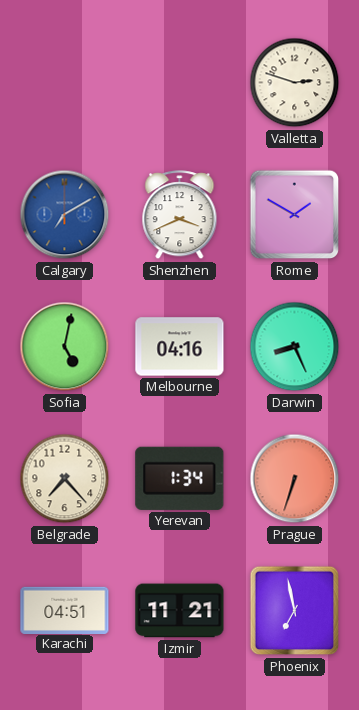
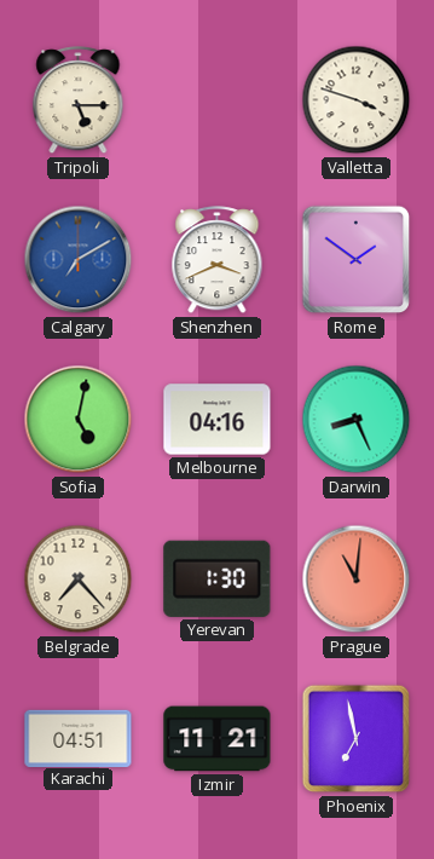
Tripoli: none -> 5:15
Valletta: 2:48 -> 3:48
Rome: 1:50 -> 1:51
Yerevan: 1:34 -> 1:30
Prague: 6:33 -> 11:01
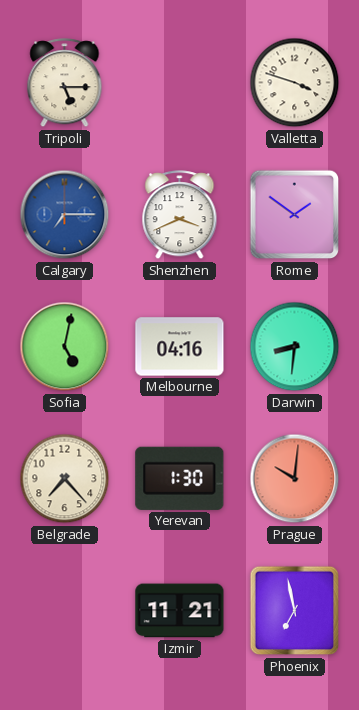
Calgary: 7:10 -> 7:15
Darwin: 8:26 -> 8:31
Prague: 11:01 -> 10:01
Karachi: 04:51 -> none
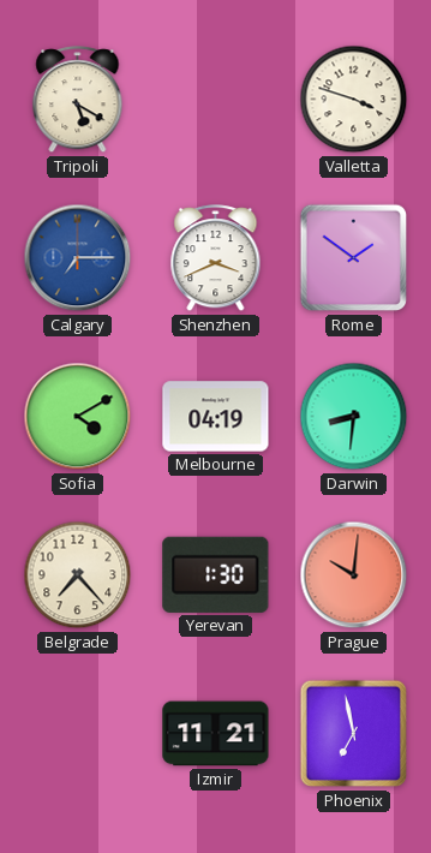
Tripoli: 5:15 -> 5:20
Sofia: 5:02 -> 4:10
Melbourne: 04:16 -> 04:19
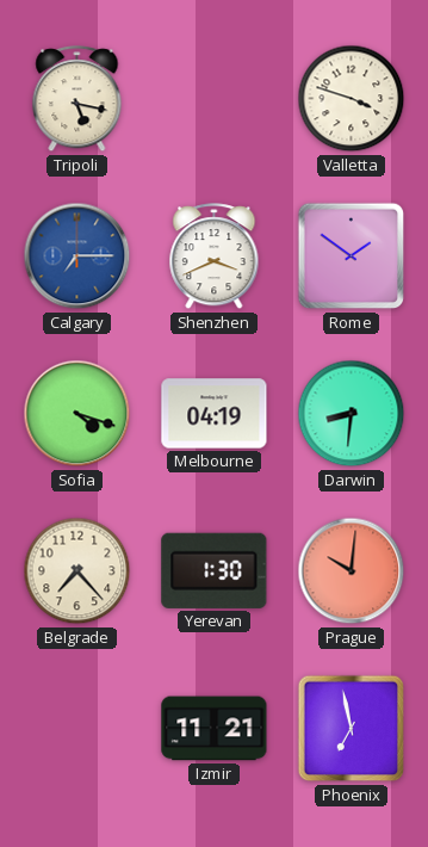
Tripoli: 5:20 -> 5:17
Sofia: 4:10 -> 4:18
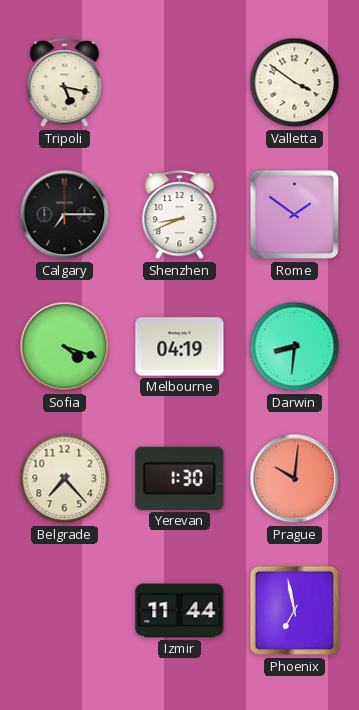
Valletta: 3:48 -> 3:51
Calgary dial: blue -> black
Shenzhen: 3:41 -> 8:41
Izmir: 11:21 -> 11:44
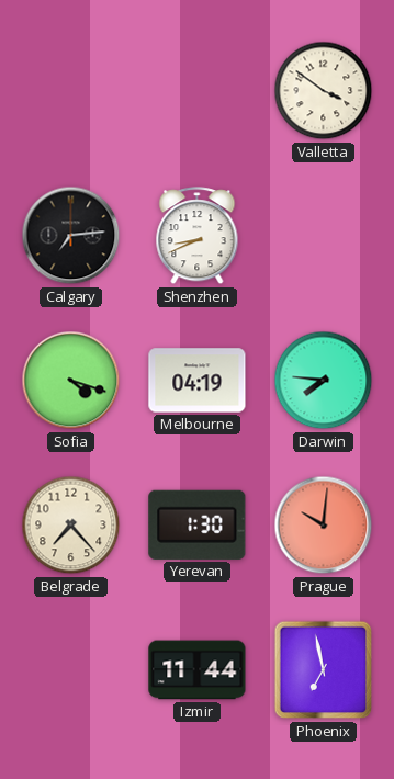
Tripoli: 5:17 -> none
Calgary: 7:15 -> 7:14
Rome: 1:51 -> none
Darwin: 8:31 -> 7:46
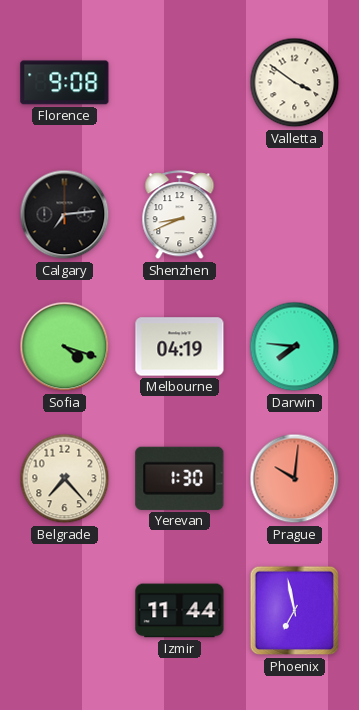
Florence: none -> 9:08
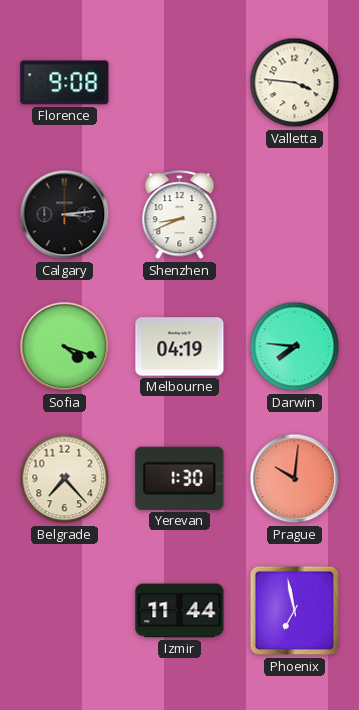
Valletta: 3:51 -> 3:46
Calgary: 7:14 -> 3:14
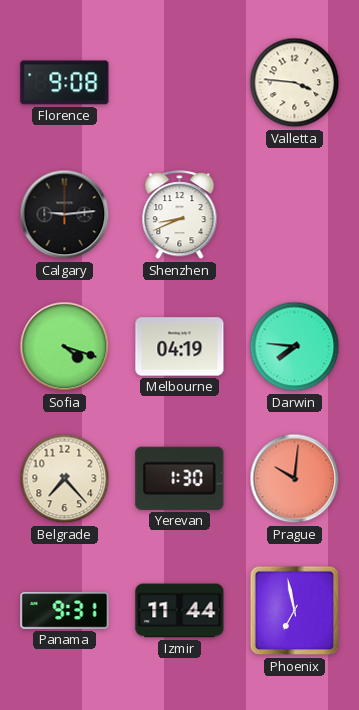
Calgary: 3:14 -> 9:14
Panama: none -> 9:31
